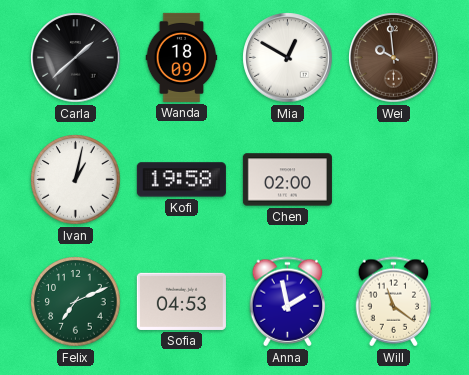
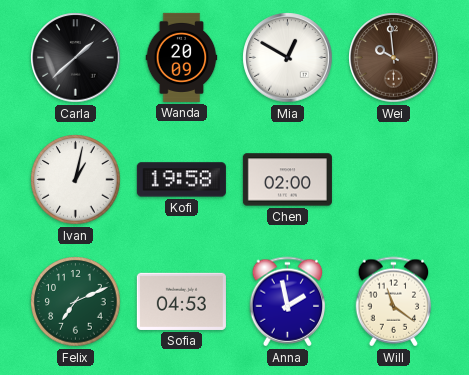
Wanda: 18:09 -> 20:09
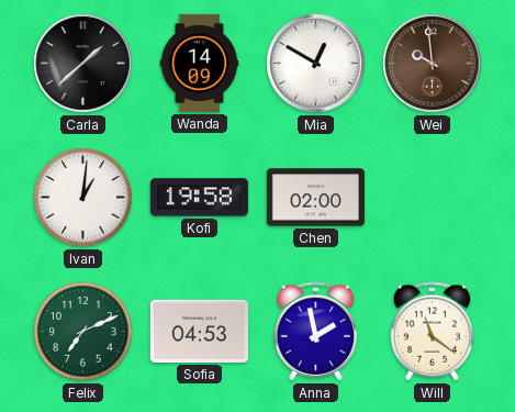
Wanda: 20:09 -> 14:09
Ivan: 1:02 -> 1:01
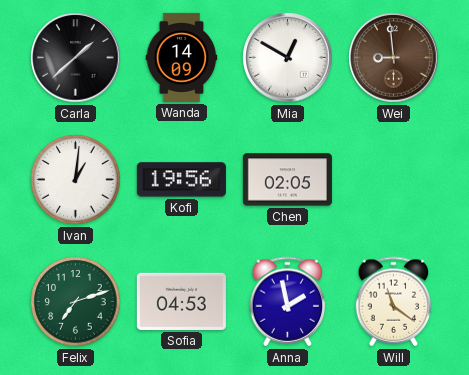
Wei: 9:59 -> 8:59
Kofi: 19:58 -> 19:56
Chen: 02:00 -> 02:05
Felix: 7:11 -> 7:12
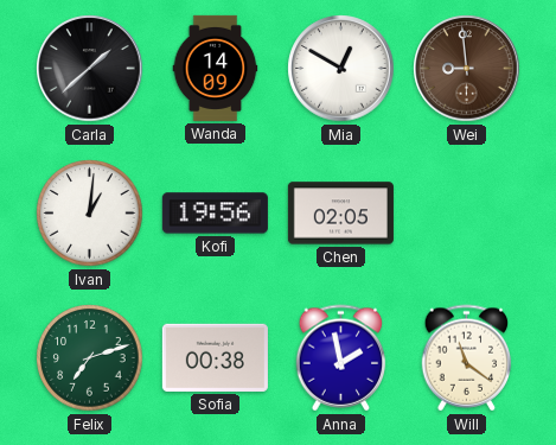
Sofia: 04:53 -> 00:38
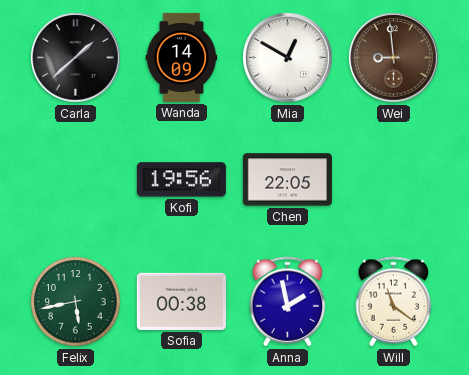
Ivan: 1:01 -> none
Chen: 02:05 -> 22:05
Felix: 7:12 -> 5:43
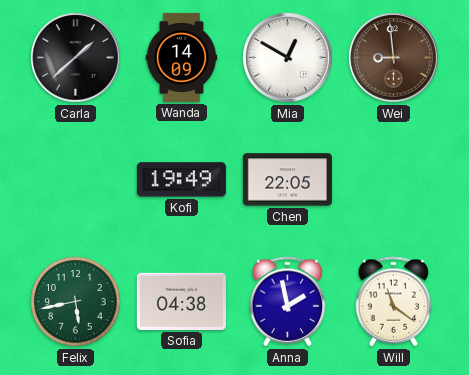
Kofi: 19:56 -> 19:49
Sofia: 00:38 -> 04:38
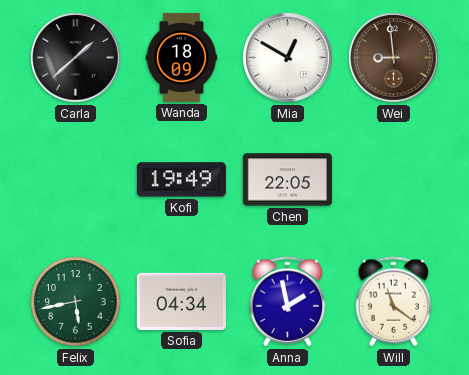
Wanda: 14:09 -> 18:09
Sofia: 04:38 -> 04:34
